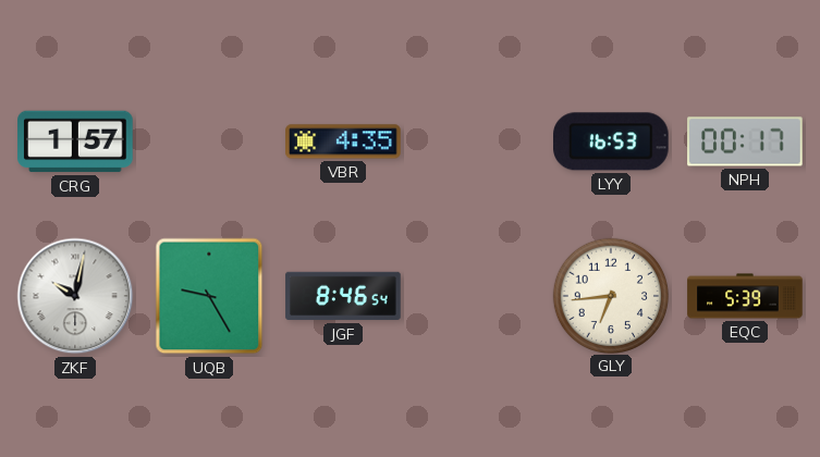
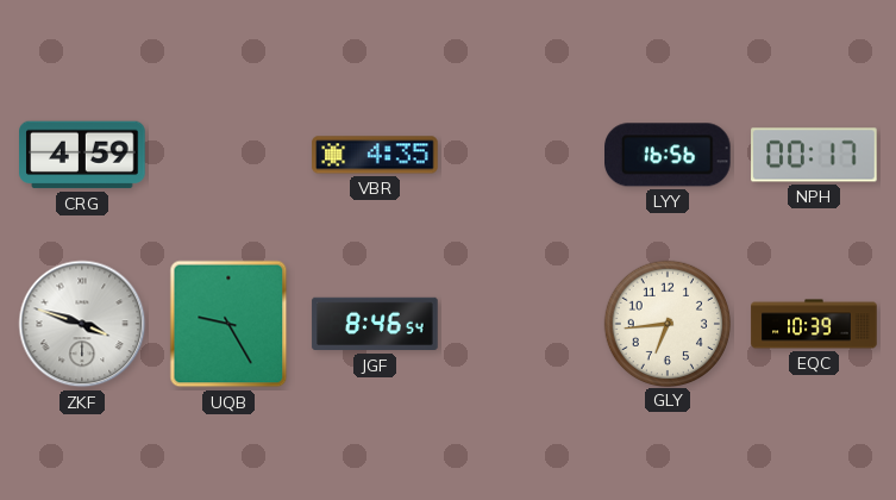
CRG: 1:57 -> 4:59
LYY: 16:53 -> 16:56
ZKF: 10:02 -> 3:48
EQC: 5:39 -> 10:39
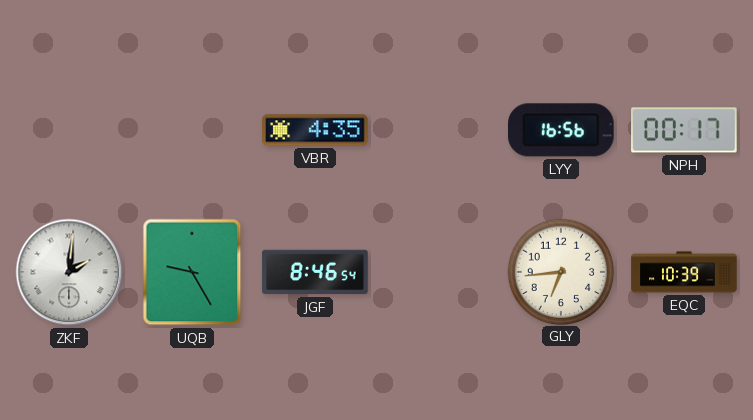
CRG: 4:59 -> none
ZKF: 3:48 -> 2:01
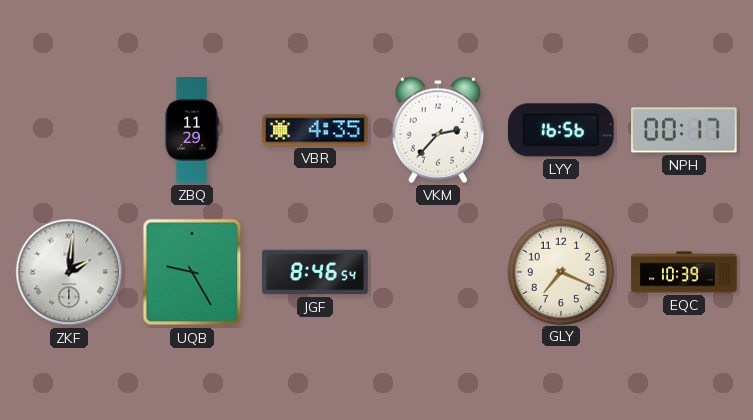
ZBQ: none -> 11:29
VKM: none -> 2:37
GLY: 6:44 -> 7:19
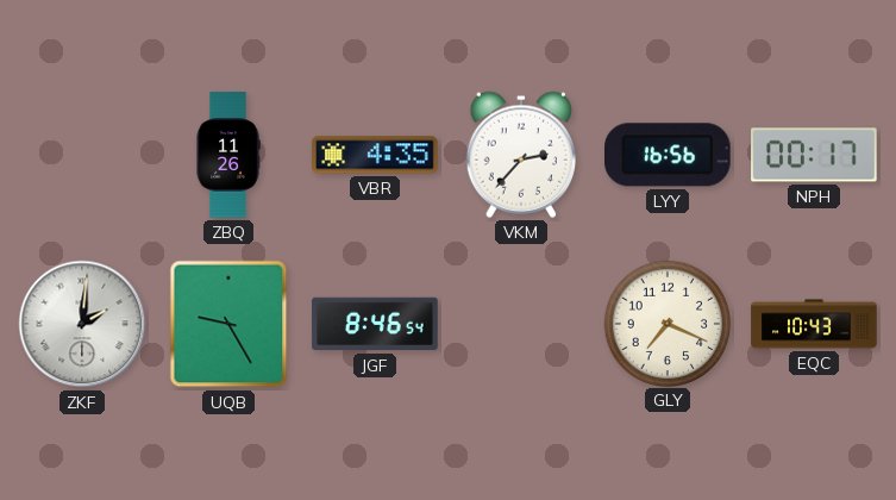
ZBQ: 11:29 -> 11:26
EQC: 10:39 -> 10:43
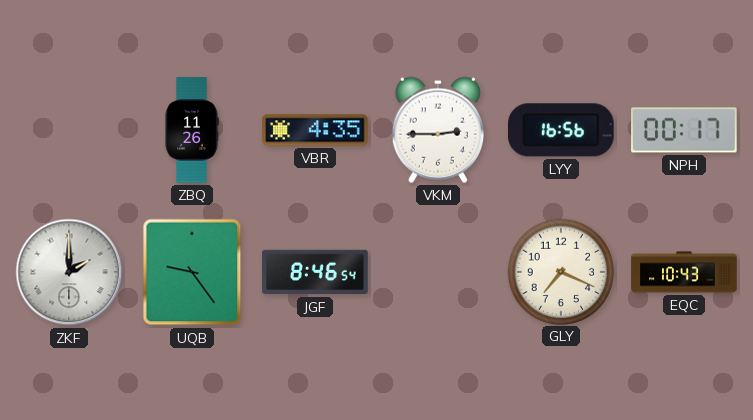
VKM: 2:37 -> 2:45
ZKF: 2:01 -> 2:00
UQB: 9:25 -> 9:24
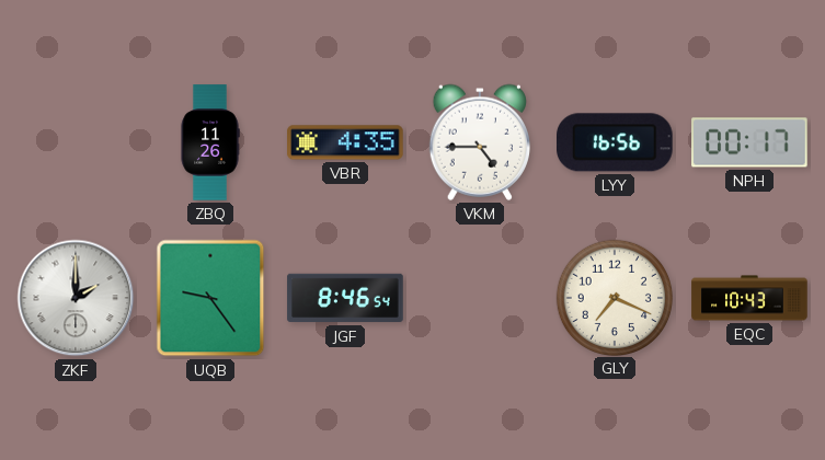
VKM: 2:45 -> 4:45
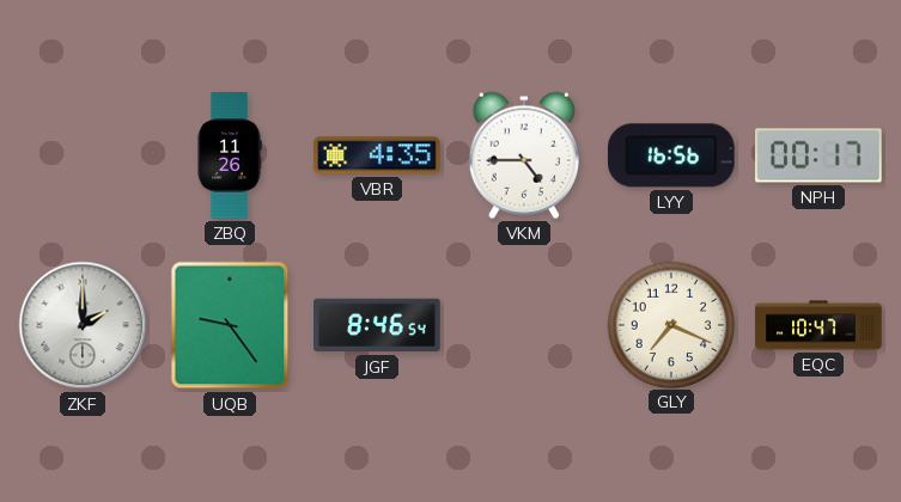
EQC: 10:43 -> 10:47
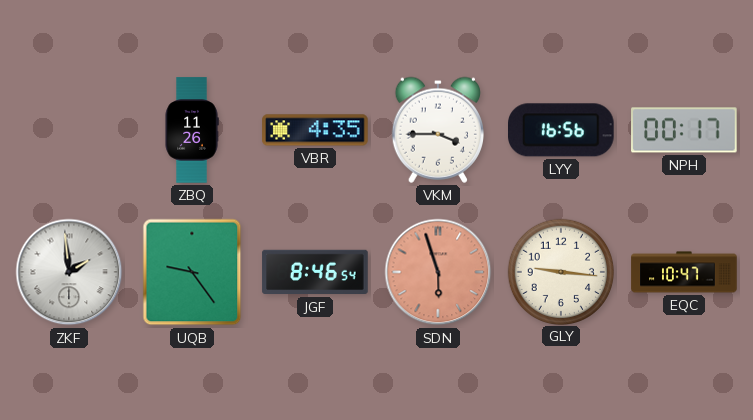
VKM: 4:45 -> 3:45
ZKF: 2:00 -> 1:59
SDN: none -> 5:57
GLY: 7:19 -> 9:16
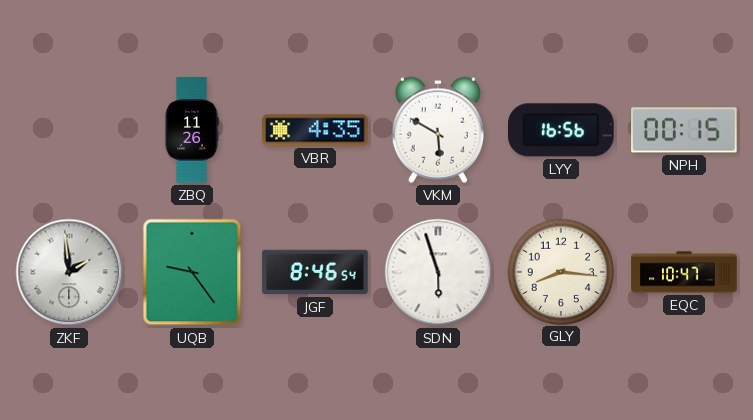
VKM: 3:45 -> 5:50
NPH: 00:17 -> 00:15
SDN dial: salmon -> white
GLY: 9:16 -> 8:16
